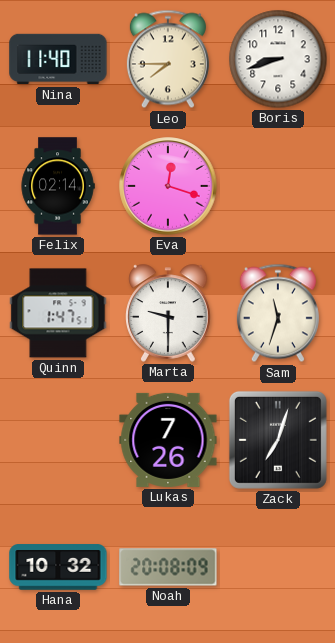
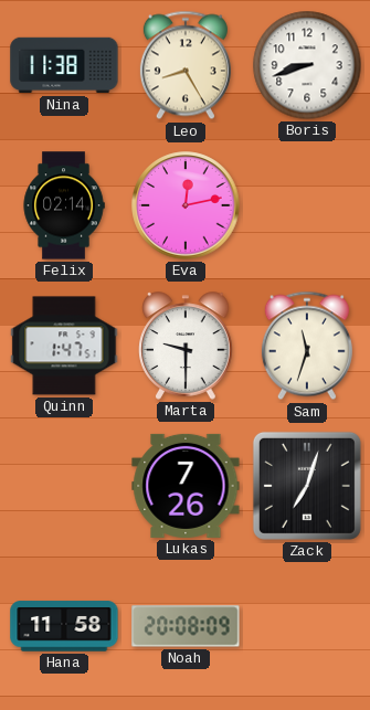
Nina: 11:40 -> 11:38
Leo: 7:45 -> 8:25
Eva: 12:18 -> 12:13
Hana: 10:32 -> 11:58
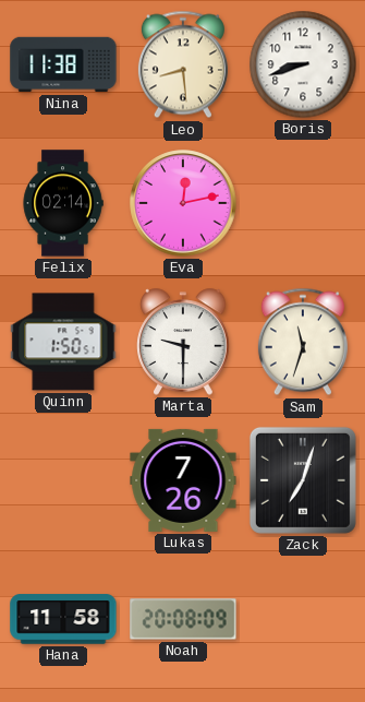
Leo: 8:25 -> 8:29
Quinn: 1:47 -> 1:50
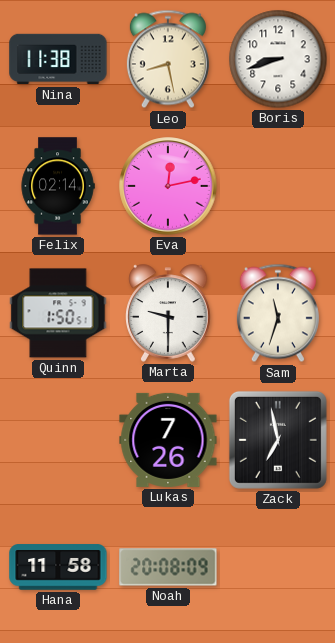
Leo: 8:29 -> 8:28
Zack: 7:03 -> 6:58
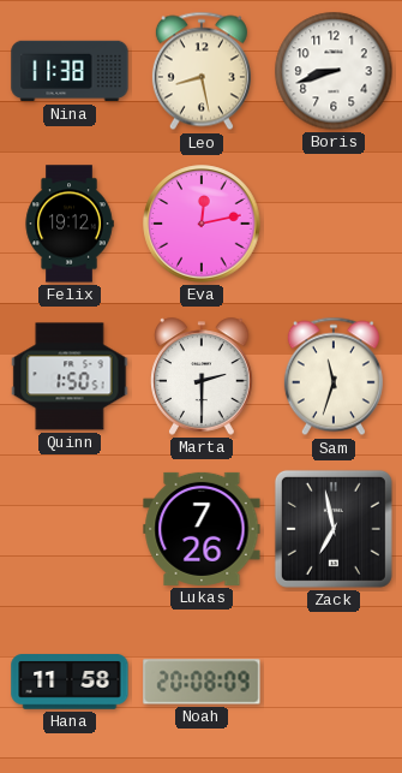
Felix: 02:14 -> 19:12
Marta: 9:30 -> 2:30
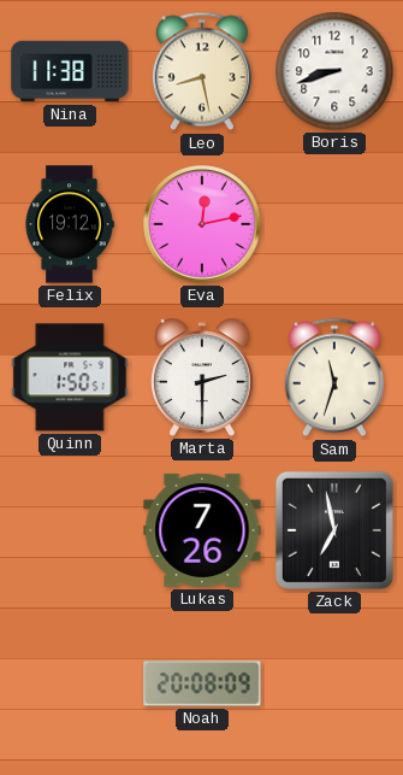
Hana: 11:58 -> none
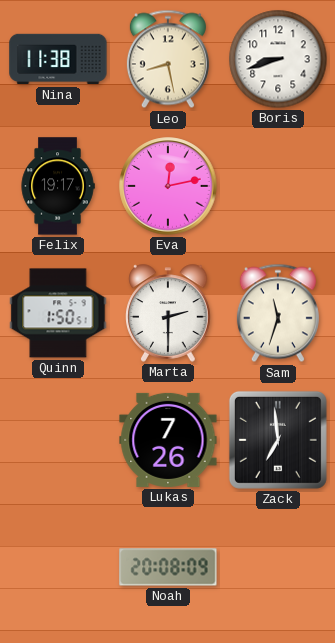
Felix: 19:12 -> 19:17
Zack: 6:58 -> 6:59
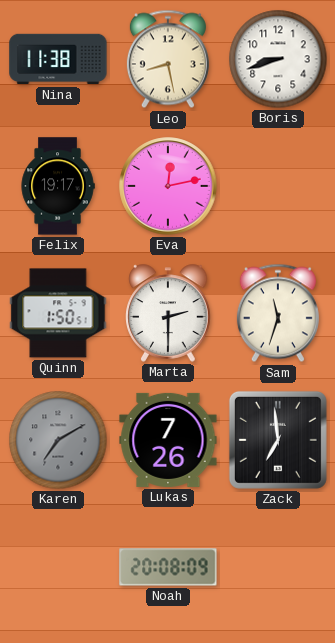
Karen: none -> 7:10
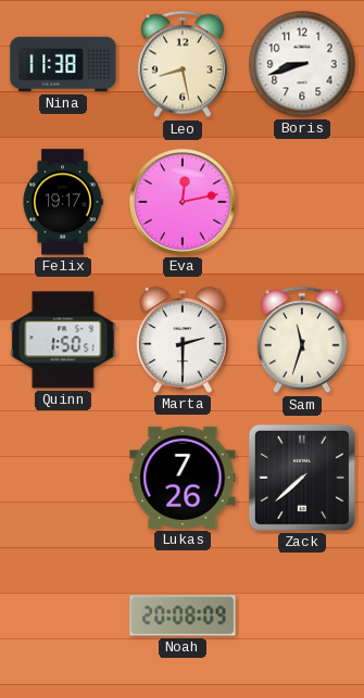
Karen: 7:10 -> none
Zack: 6:59 -> 7:38
